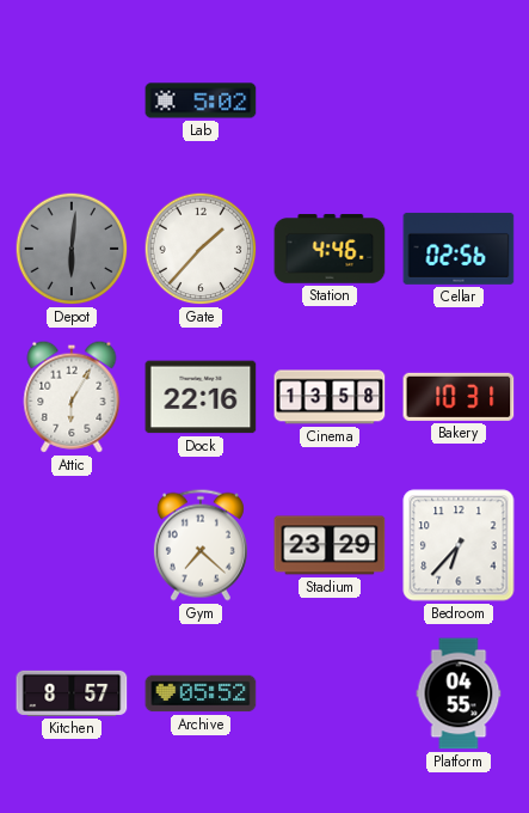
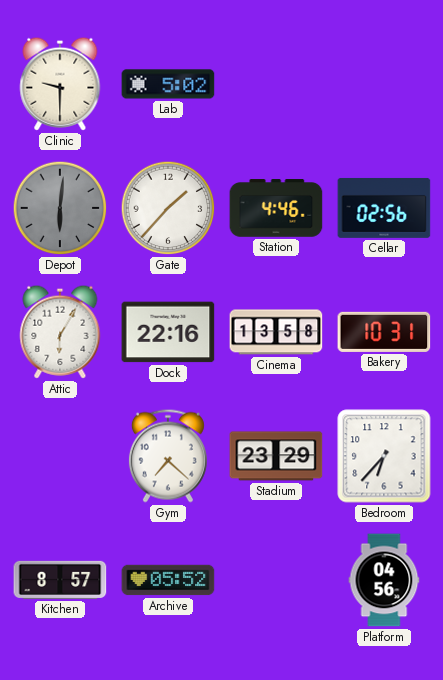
Clinic: none -> 9:30
Platform: 04:55 -> 04:56
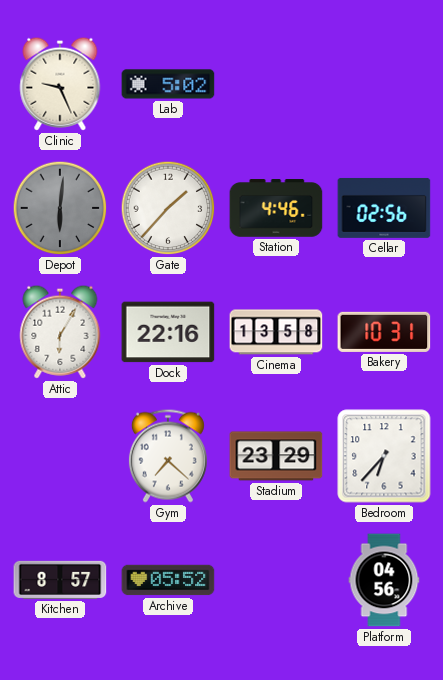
Clinic: 9:30 -> 9:26
